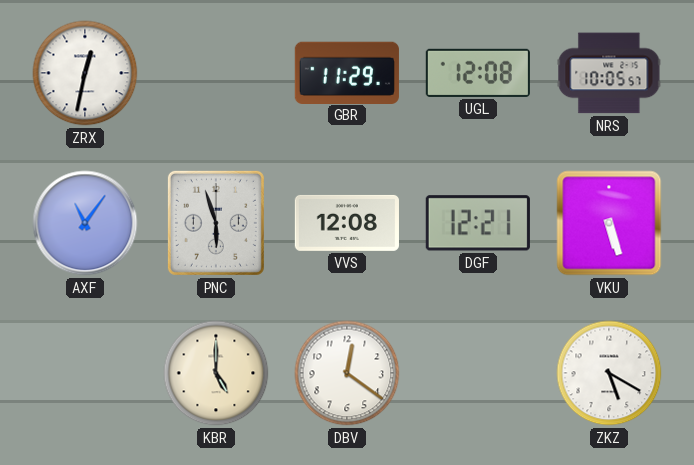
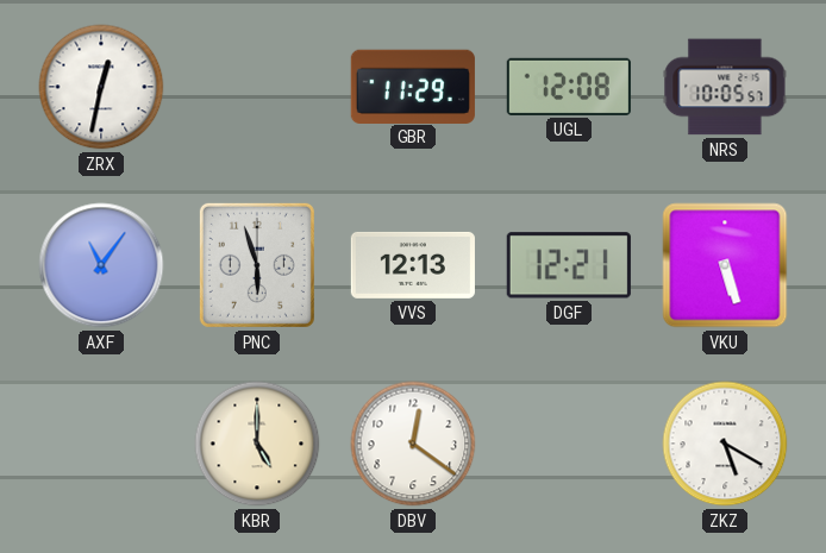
VVS: 12:08 -> 12:13
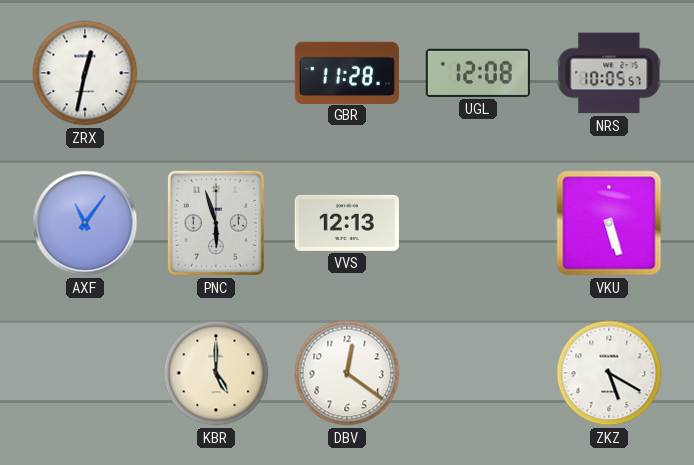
GBR: 11:29 -> 11:28
DGF: 12:21 -> none
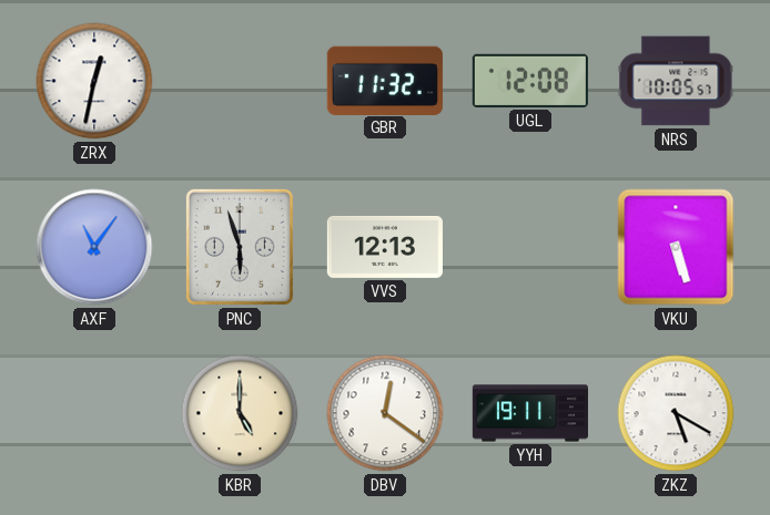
GBR: 11:28 -> 11:32
YYH: none -> 19:11
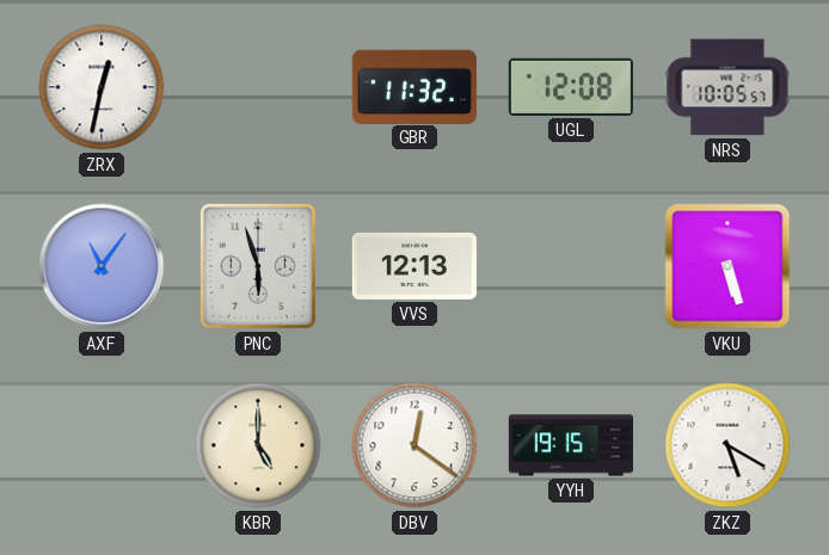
YYH: 19:11 -> 19:15
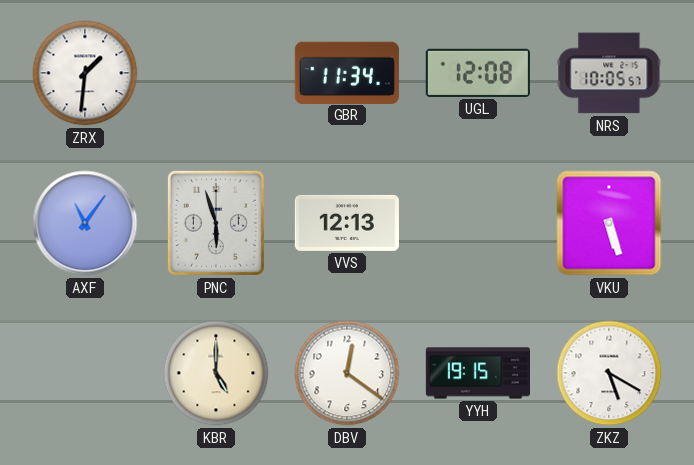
ZRX: 12:32 -> 1:31
GBR: 11:32 -> 11:34
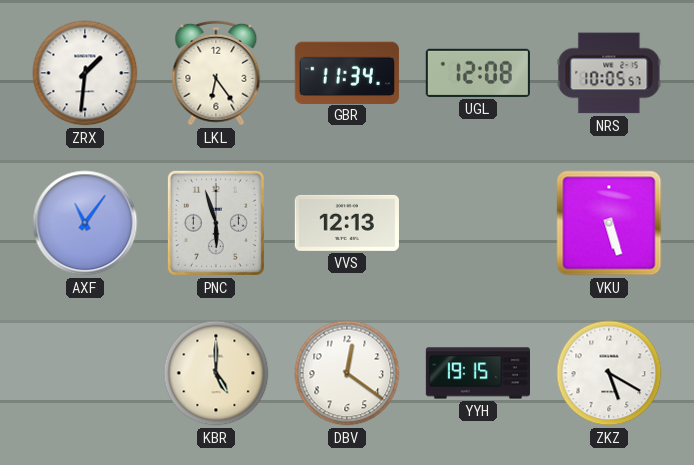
LKL: none -> 6:24
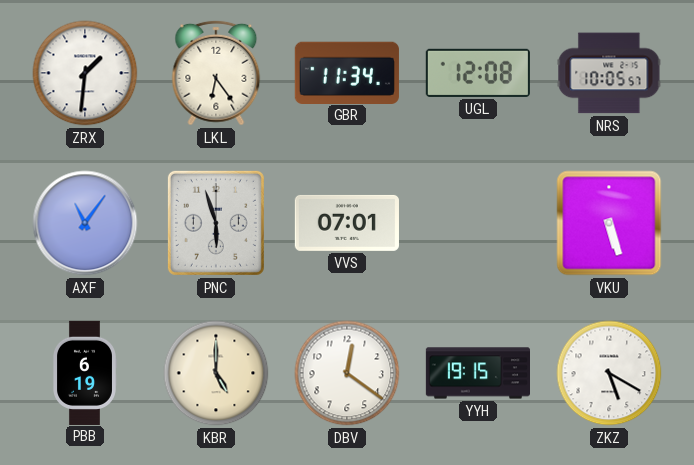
VVS: 12:13 -> 07:01
PBB: none -> 6:19
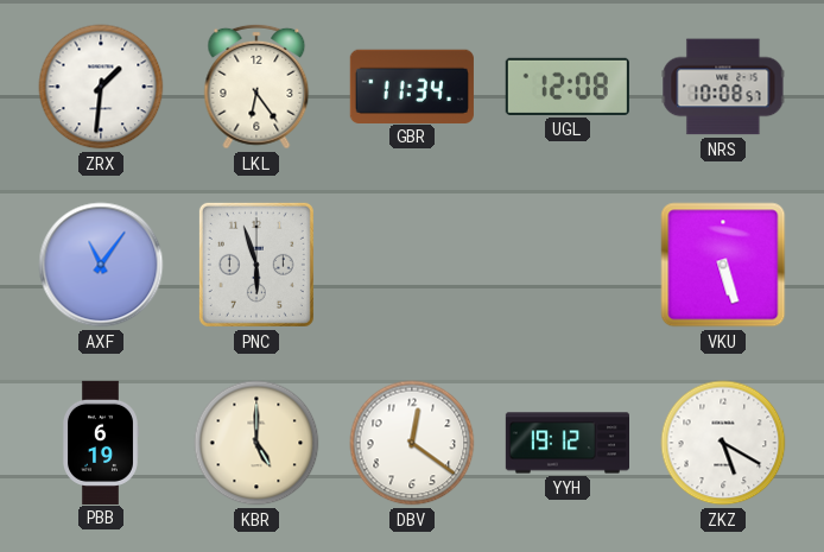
NRS: 10:05 -> 10:08
VVS: 07:01 -> none
YYH: 19:15 -> 19:12
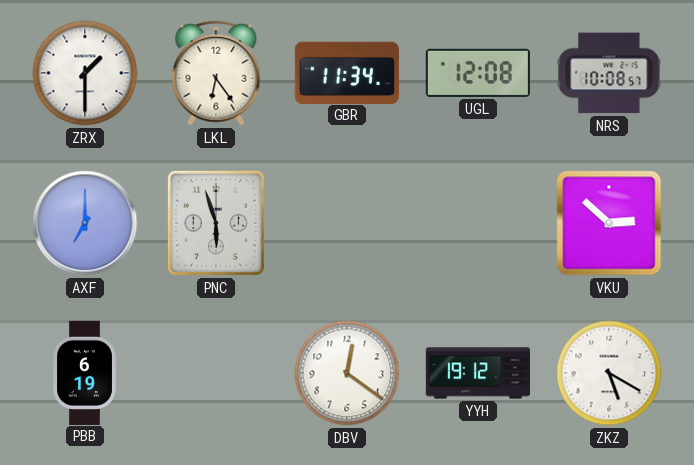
ZRX: 1:31 -> 1:30
AXF: 11:06 -> 7:00
VKU: 5:27 -> 2:52
KBR: 5:00 -> none
